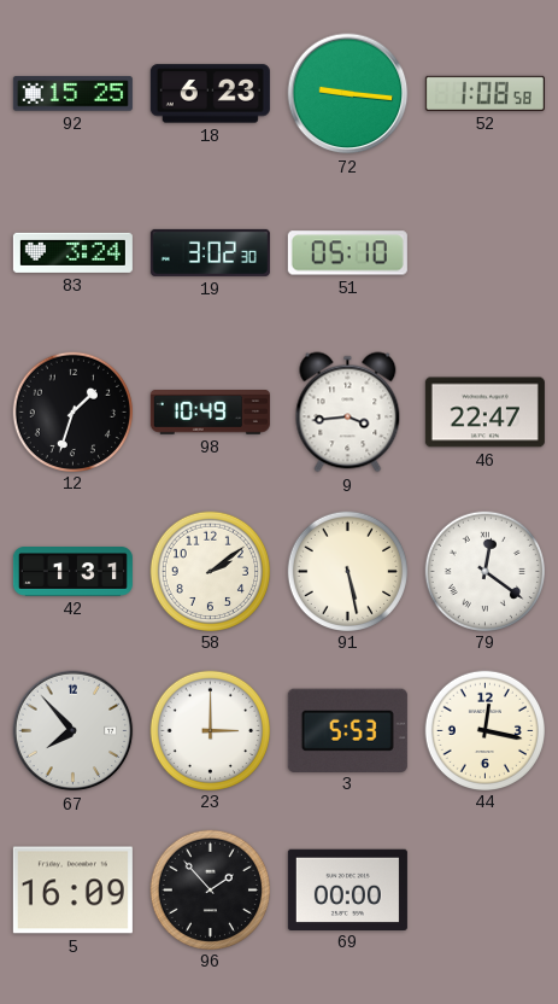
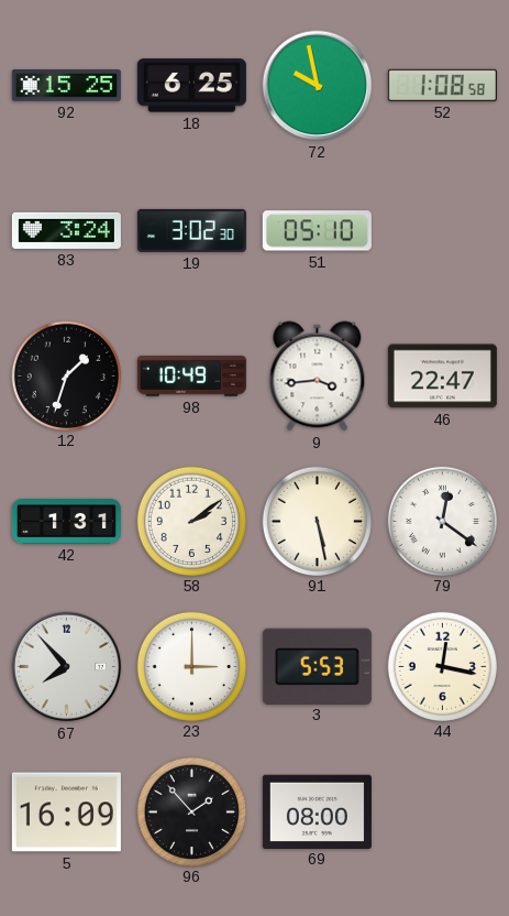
18: 6:23 -> 6:25
72: 9:16 -> 9:58
69: 00:00 -> 08:00
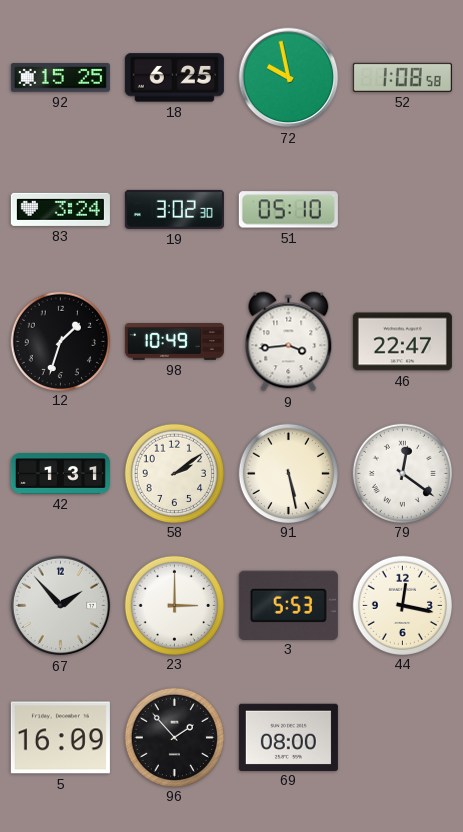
67: 7:53 -> 1:53
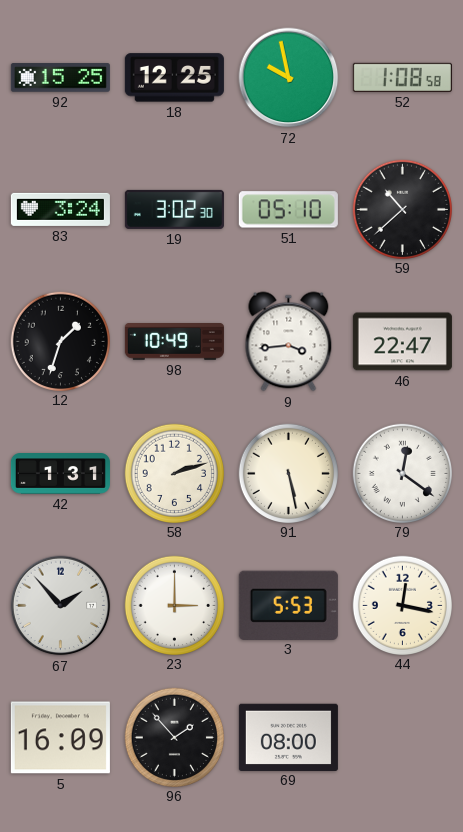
18: 6:25 -> 12:25
59: none -> 10:38
58: 2:09 -> 2:12
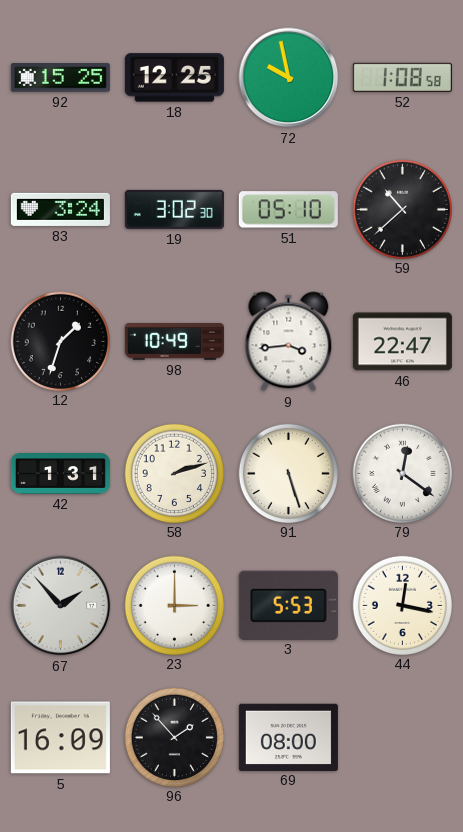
91: 5:28 -> 5:27
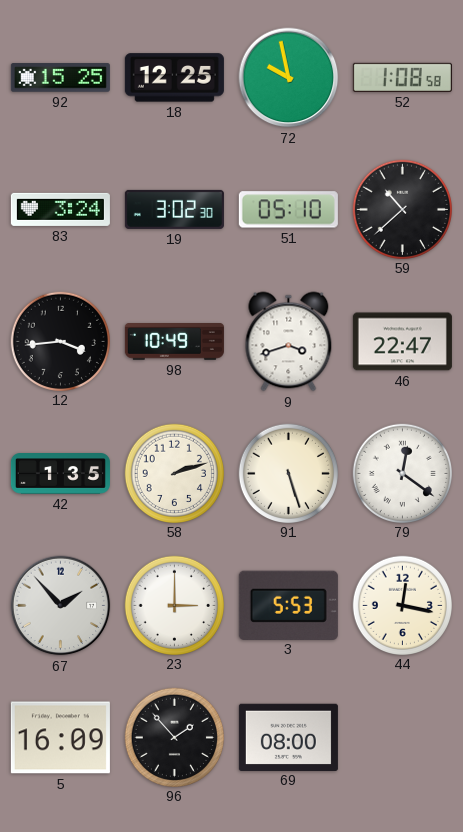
12: 1:33 -> 3:44
9: 3:44 -> 3:42
42: 1:31 -> 1:35
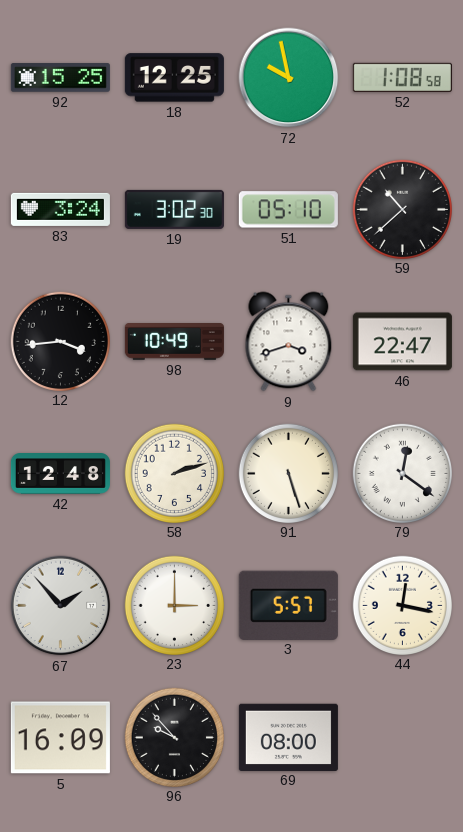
42: 1:35 -> 12:48
3: 5:53 -> 5:57
96: 1:53 -> 9:53
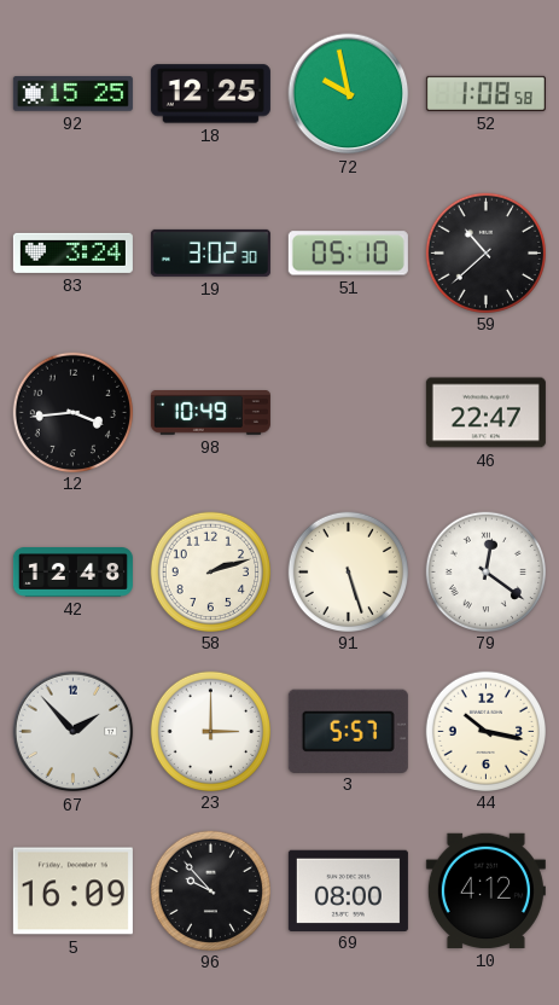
9: 3:42 -> none
44: 12:17 -> 10:17
10: none -> 4:12
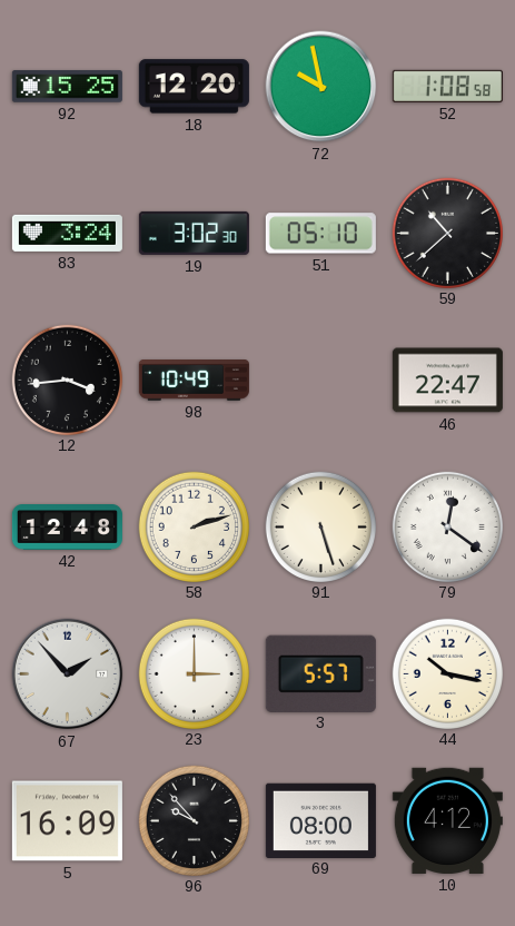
18: 12:25 -> 12:20
